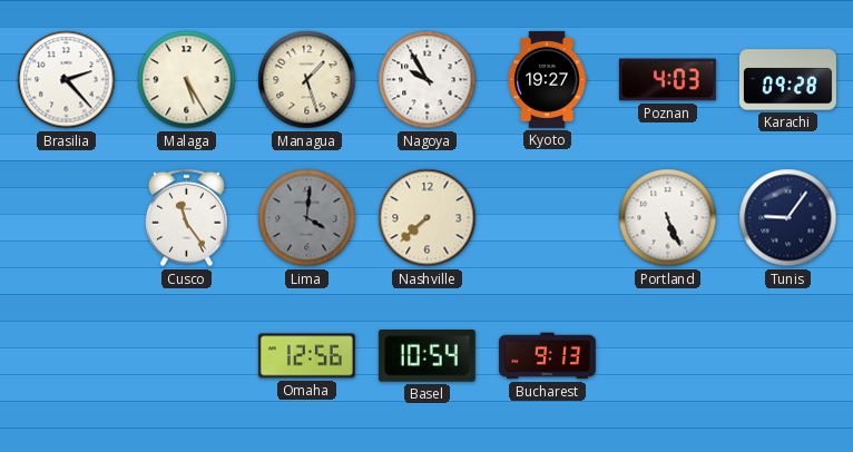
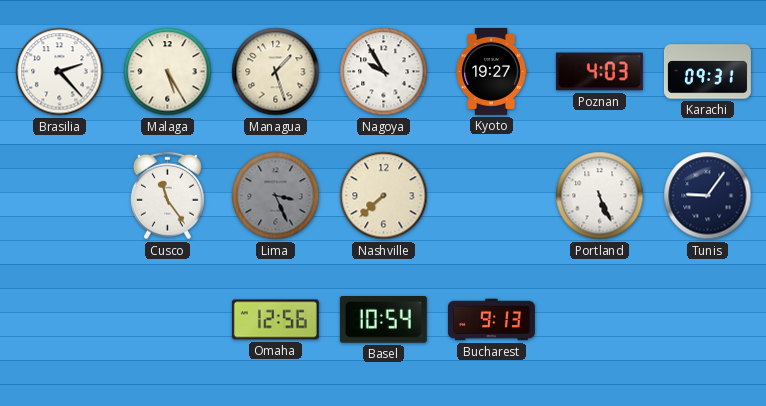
Karachi: 09:28 -> 09:31
Lima: 4:01 -> 3:26
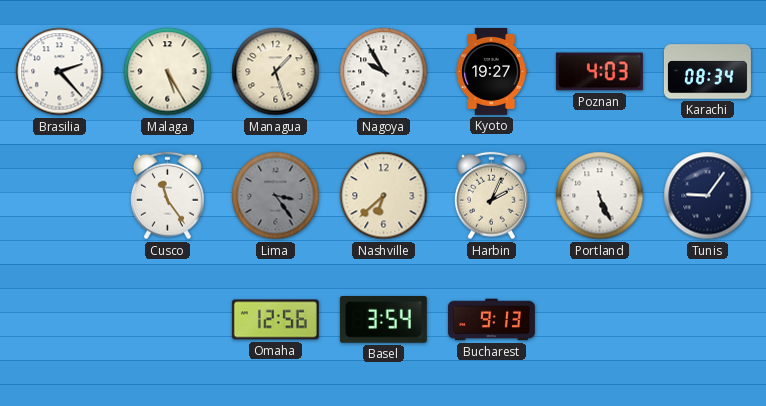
Karachi: 09:31 -> 08:34
Lima: 3:26 -> 3:24
Nashville: 7:38 -> 6:38
Harbin: none -> 2:04
Basel: 10:54 -> 3:54
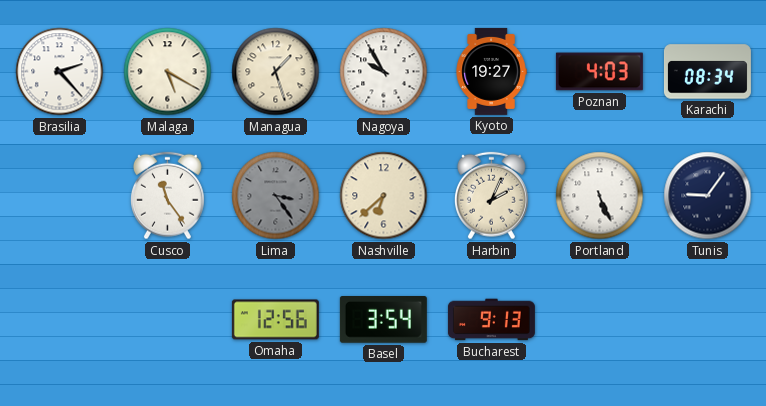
Malaga: 5:25 -> 5:20
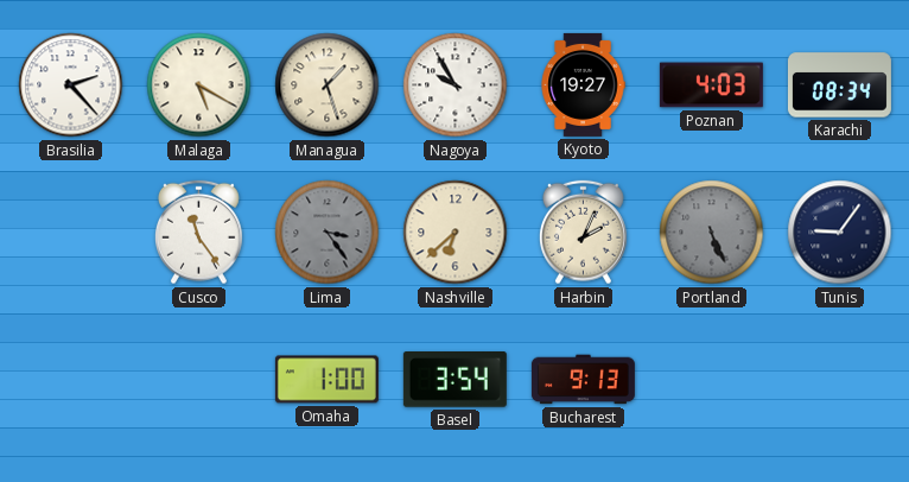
Portland dial: white -> grey
Omaha: 12:56 -> 1:00
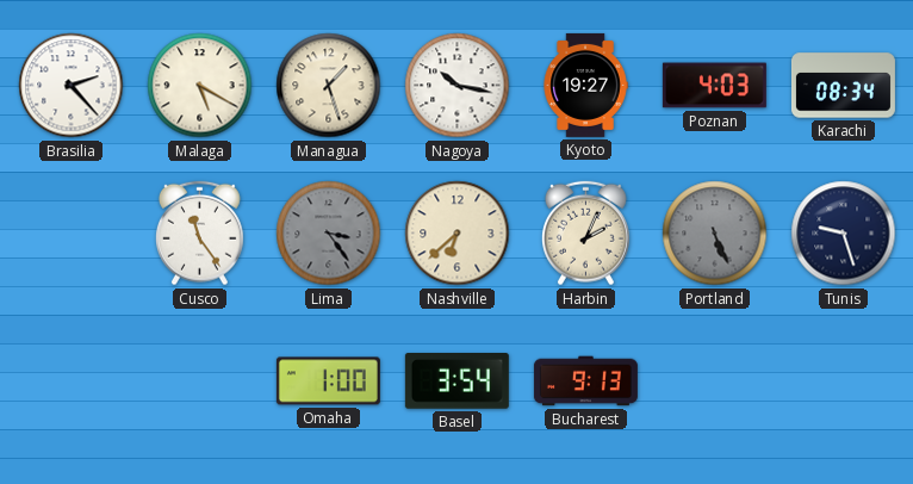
Nagoya: 9:55 -> 10:17
Tunis: 9:06 -> 9:27
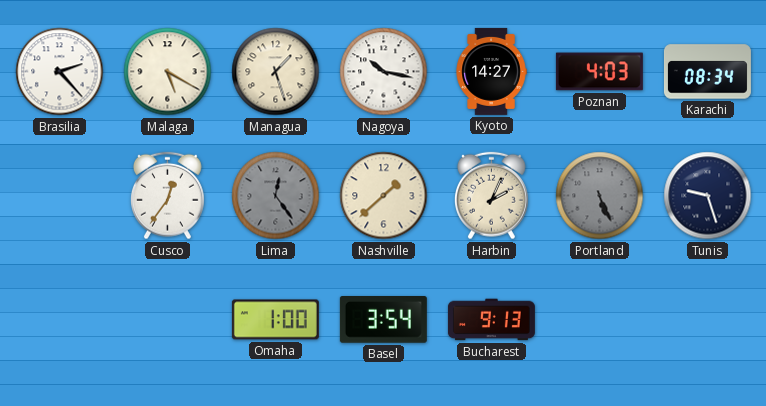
Kyoto: 19:27 -> 14:27
Cusco: 11:24 -> 12:36
Lima: 3:24 -> 12:24
Nashville: 6:38 -> 1:38
